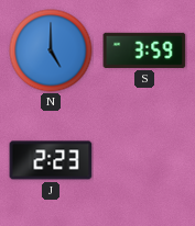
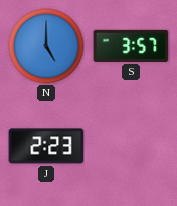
S: 3:59 -> 3:57
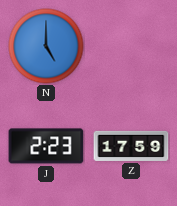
S: 3:57 -> none
Z: none -> 17:59
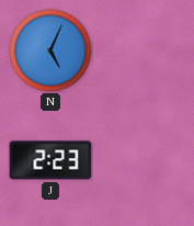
N: 5:00 -> 5:04
Z: 17:59 -> none
